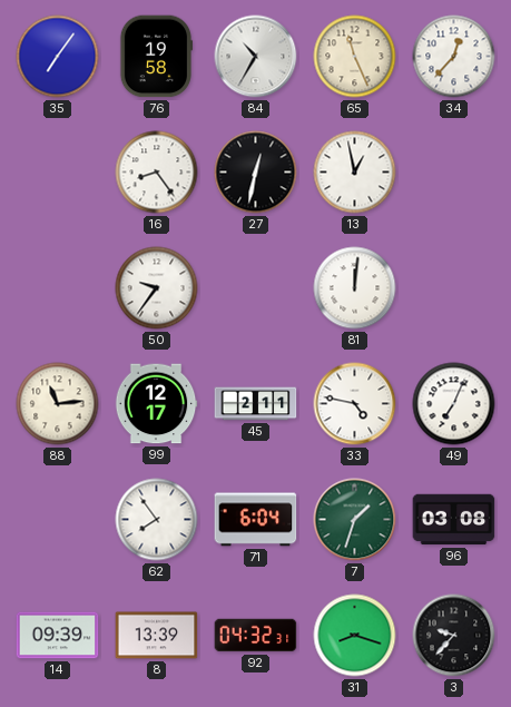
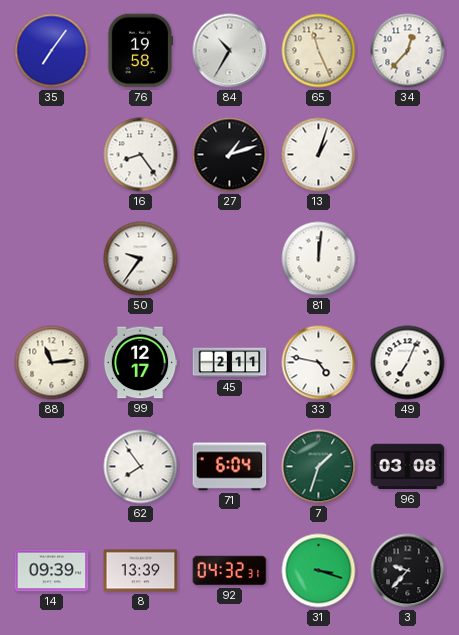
27: 12:32 -> 1:12
13: 12:58 -> 1:03
31: 8:18 -> 3:18
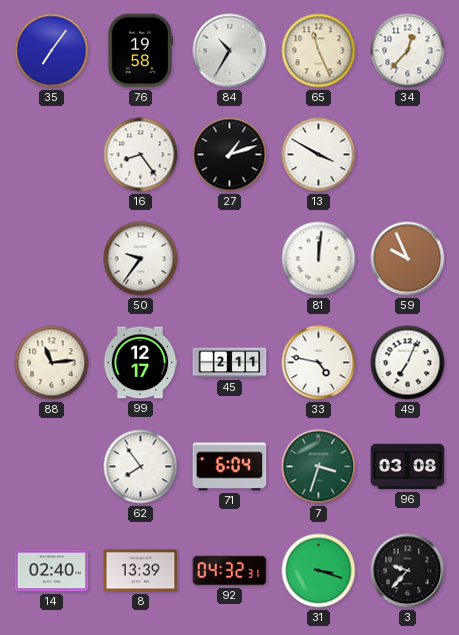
13: 1:03 -> 3:50
59: none -> 9:56
7: 1:33 -> 3:33
14: 09:39 -> 02:40
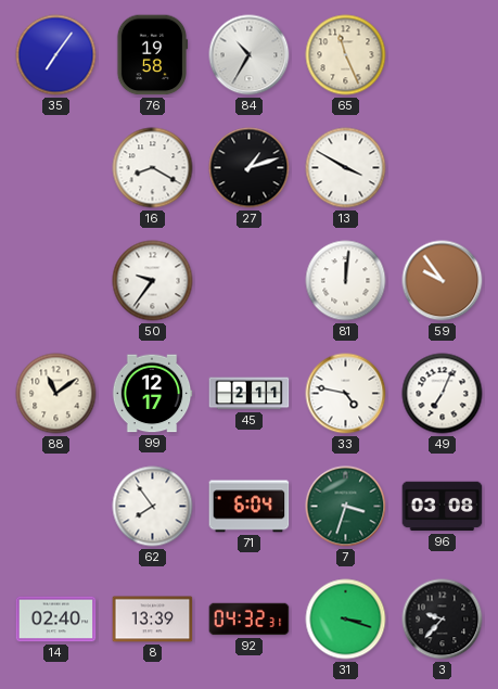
34: 12:37 -> none
16: 8:24 -> 8:20
59: 9:56 -> 9:54
88: 11:14 -> 11:09
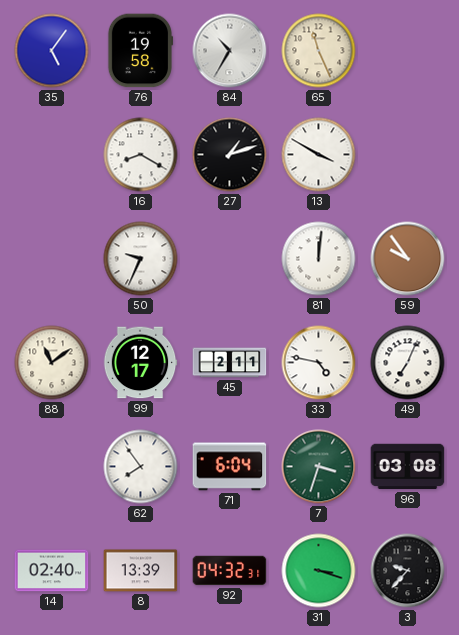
35: 7:06 -> 5:06
50: 9:36 -> 9:34
